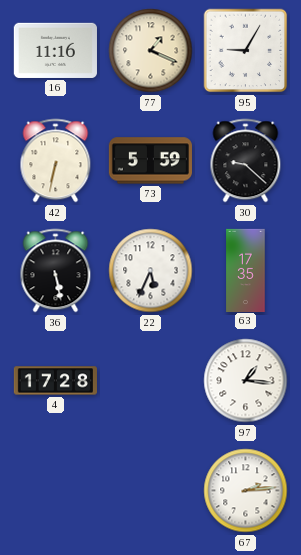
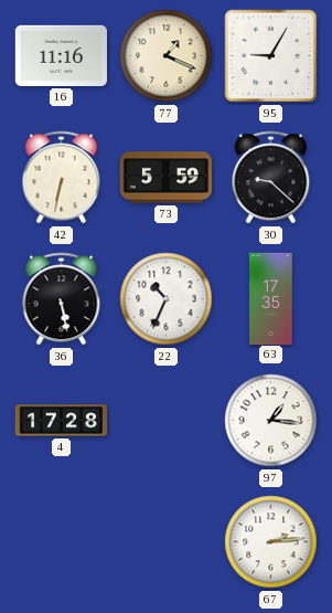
22: 5:34 -> 10:34
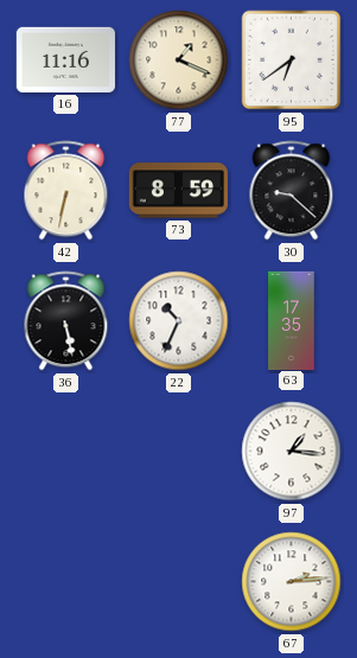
95: 9:05 -> 6:39
73: 5:59 -> 8:59
4: 17:28 -> none
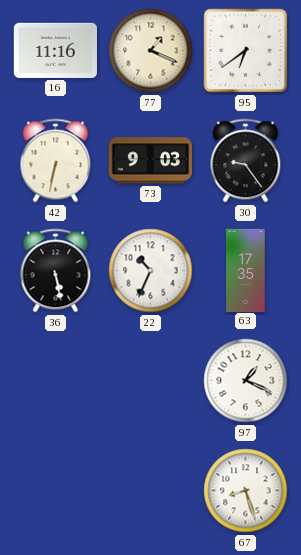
73: 8:59 -> 9:03
30: 9:22 -> 9:24
97: 1:16 -> 1:19
67: 2:14 -> 8:27
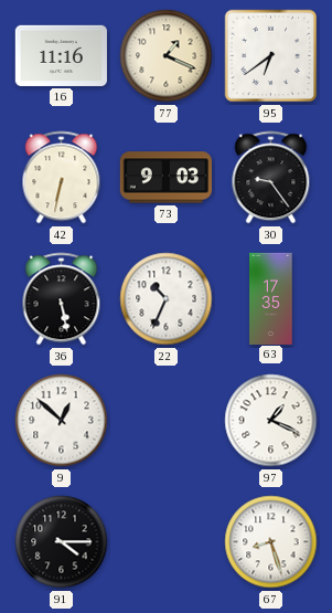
9: none -> 12:52
91: none -> 4:15
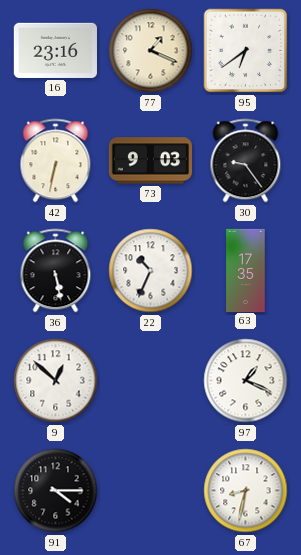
16: 11:16 -> 23:16
67: 8:27 -> 8:32
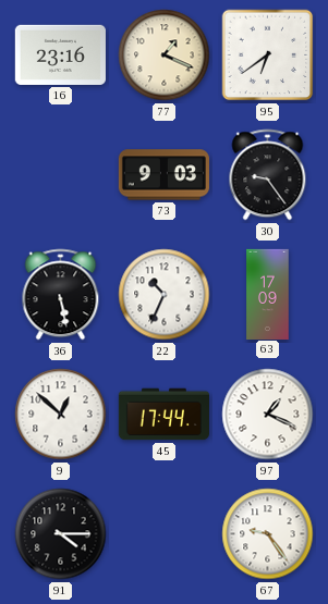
42: 6:32 -> none
63: 17:35 -> 17:09
45: none -> 17:44
67: 8:32 -> 9:24
